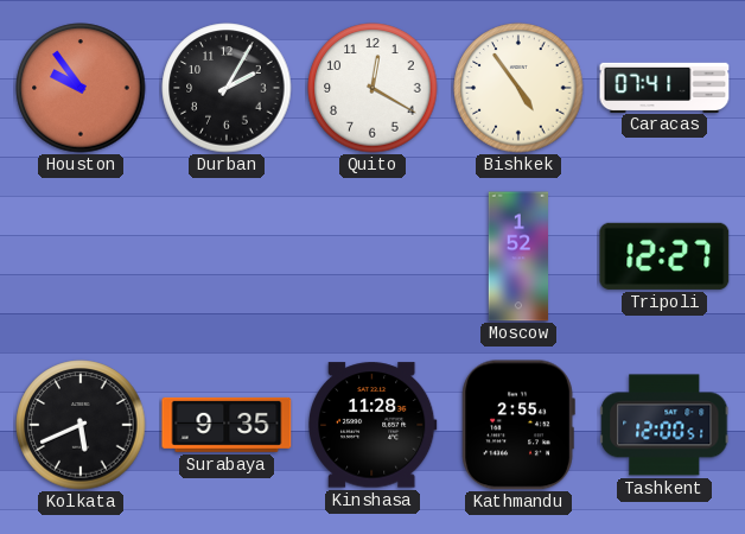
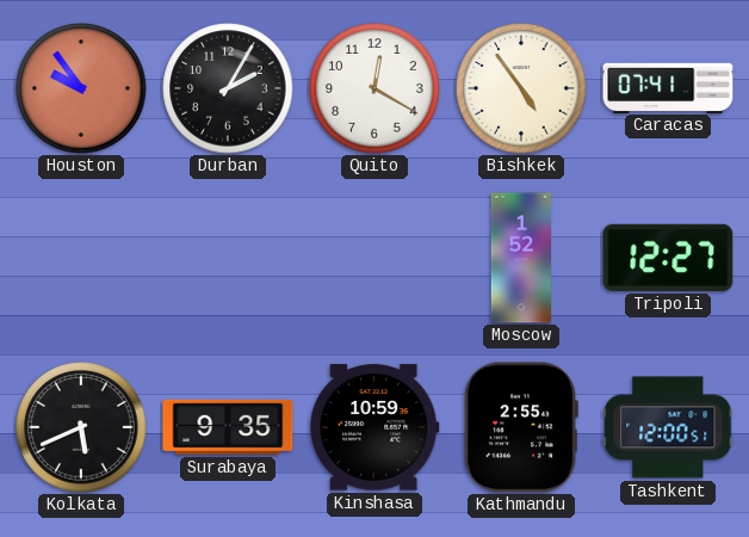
Kinshasa: 11:28 -> 10:59
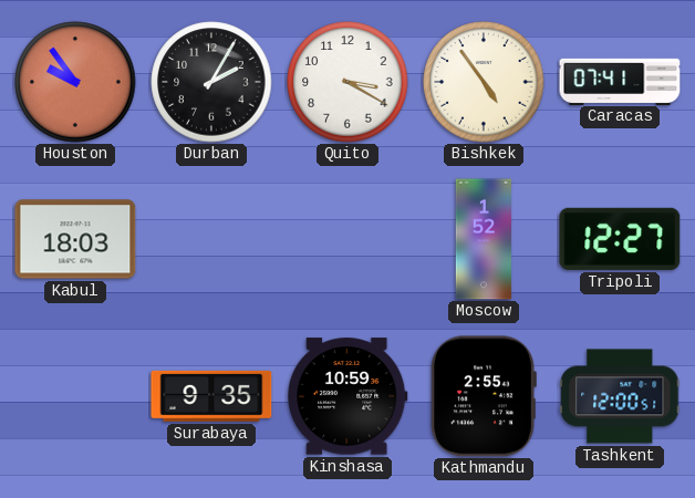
Quito: 12:20 -> 3:20
Kabul: none -> 18:03
Kolkata: 5:41 -> none
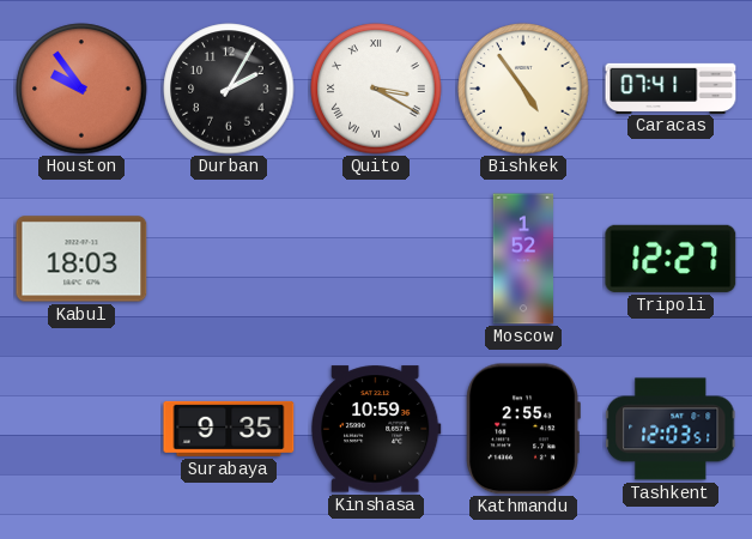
Quito numerals: Arabic -> Roman
Tashkent: 12:00 -> 12:03
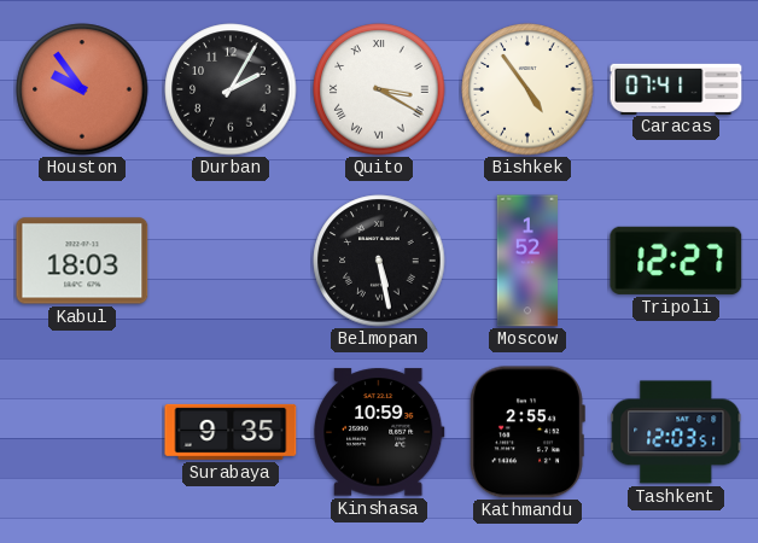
Belmopan: none -> 5:28
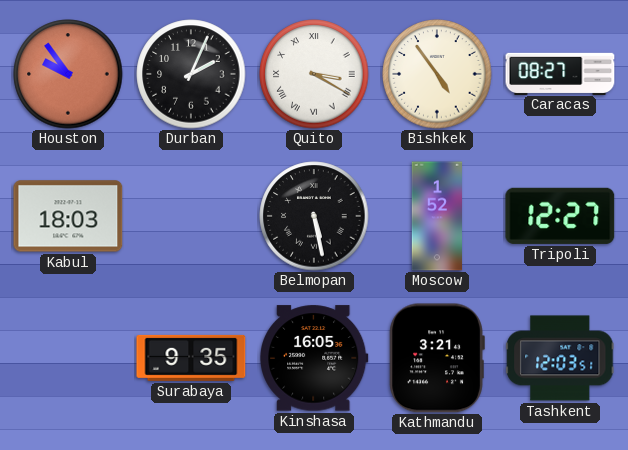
Durban: 2:05 -> 2:04
Caracas: 07:41 -> 08:27
Kinshasa: 10:59 -> 16:05
Kathmandu: 2:55 -> 3:21
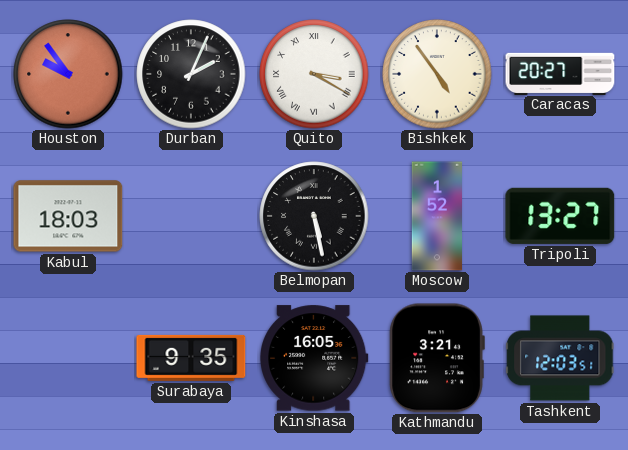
Caracas: 08:27 -> 20:27
Tripoli: 12:27 -> 13:27
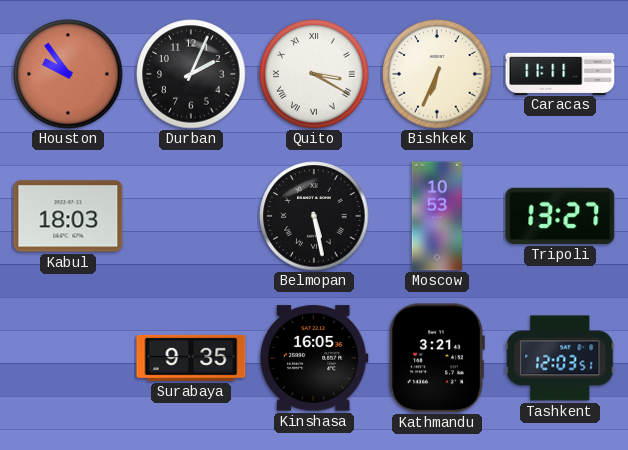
Bishkek: 4:54 -> 6:34
Caracas: 20:27 -> 11:11
Moscow: 1:52 -> 10:53
